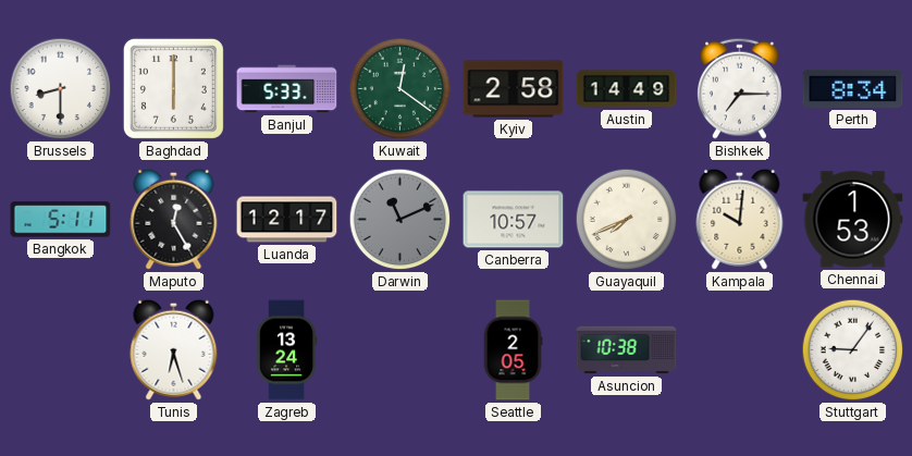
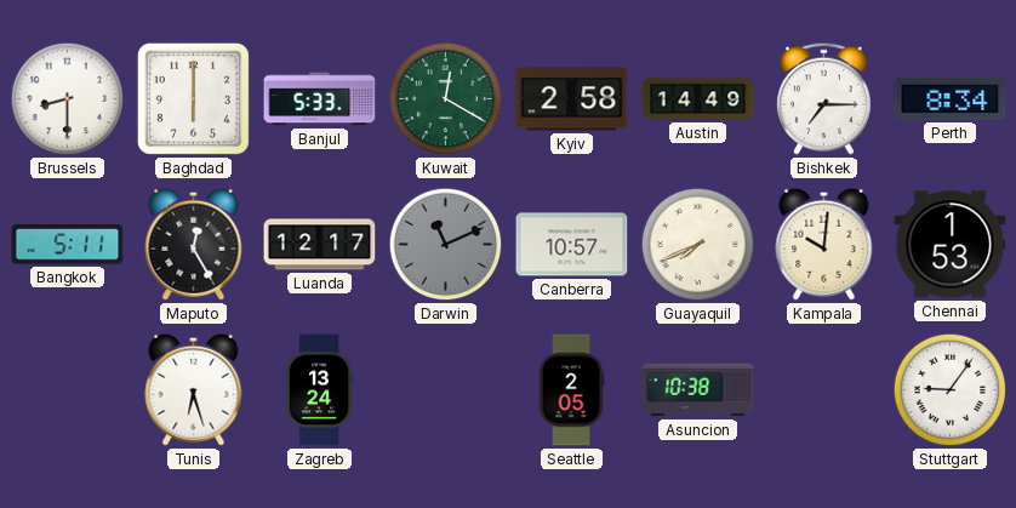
Kuwait: 12:21 -> 12:20
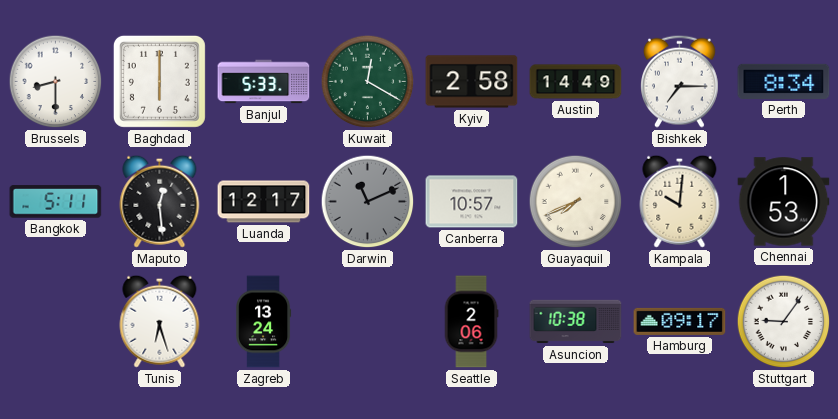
Maputo: 12:25 -> 12:29
Seattle: 2:05 -> 2:06
Hamburg: none -> 09:17
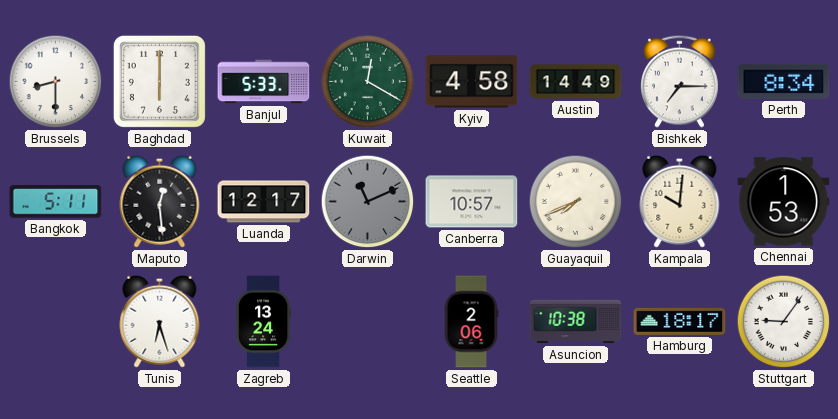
Kyiv: 2:58 -> 4:58
Hamburg: 09:17 -> 18:17
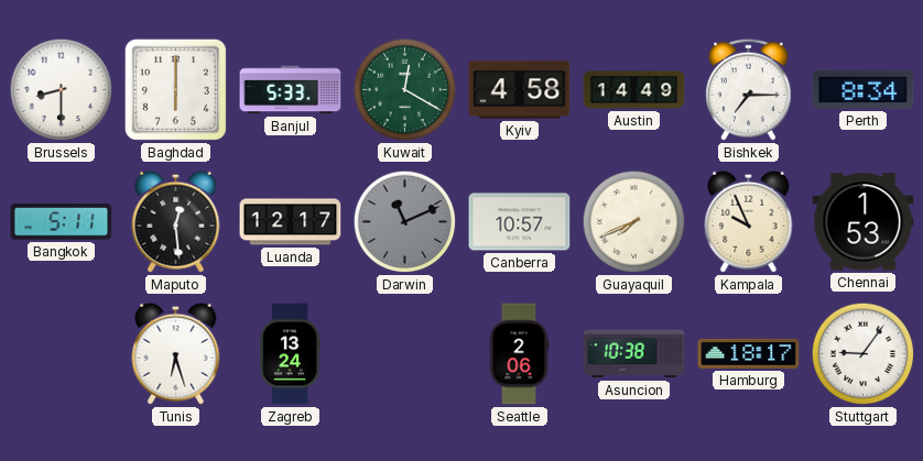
Kampala: 10:01 -> 9:56
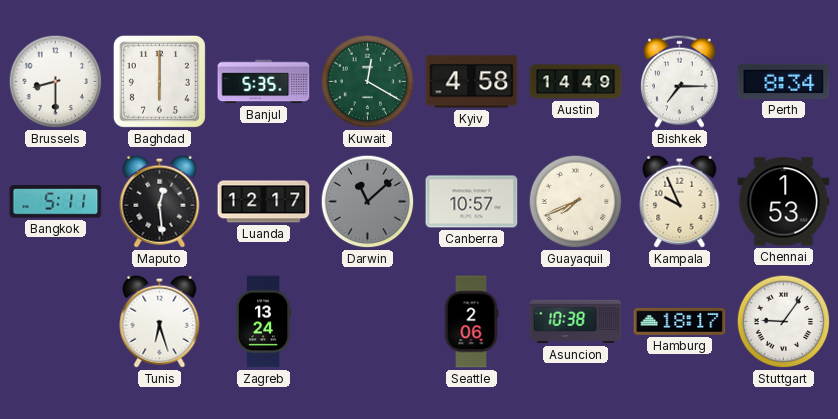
Banjul: 5:33 -> 5:35
Darwin: 11:11 -> 11:08
